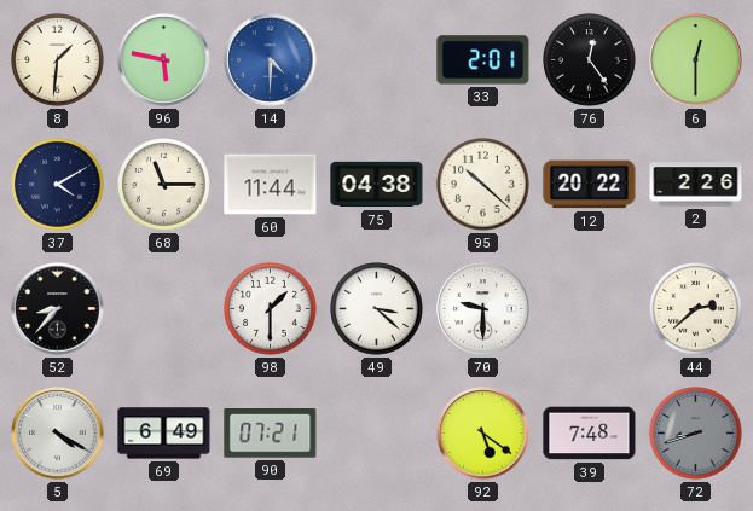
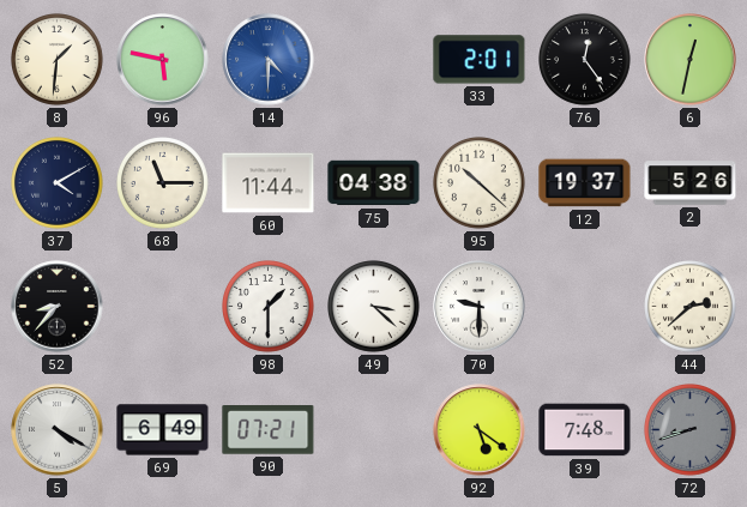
6: 12:30 -> 12:32
12: 20:22 -> 19:37
2: 2:26 -> 5:26
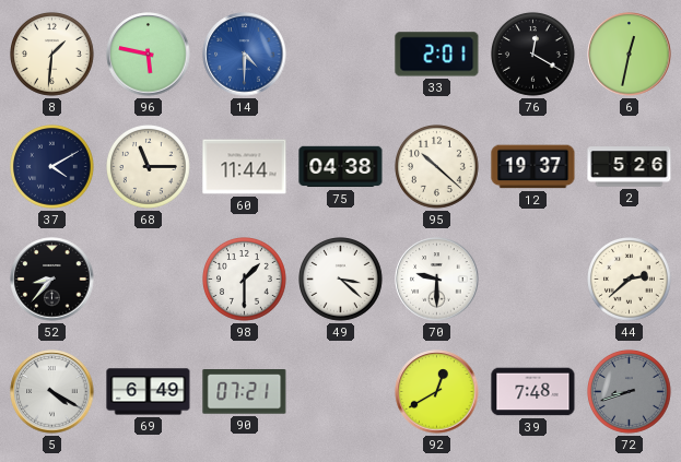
76: 12:24 -> 12:20
92: 5:21 -> 12:40
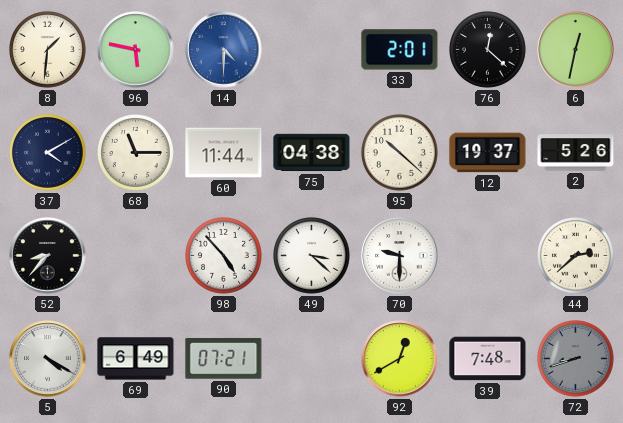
76: 12:20 -> 12:22
98: 1:30 -> 4:53
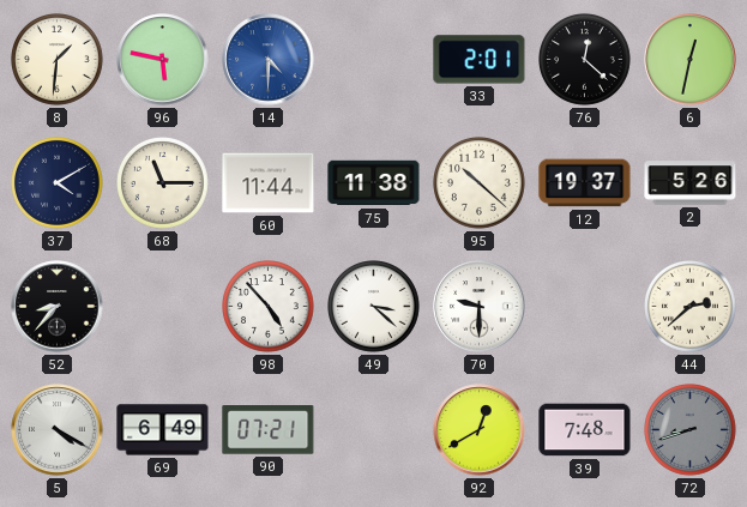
75: 04:38 -> 11:38
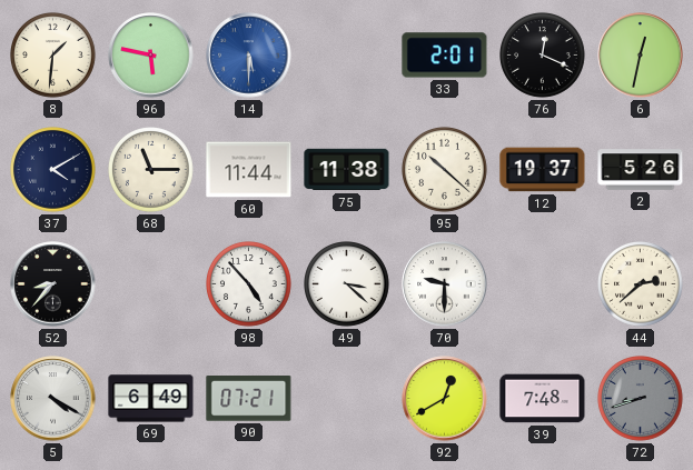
14: 4:30 -> 5:30
76: 12:22 -> 12:19
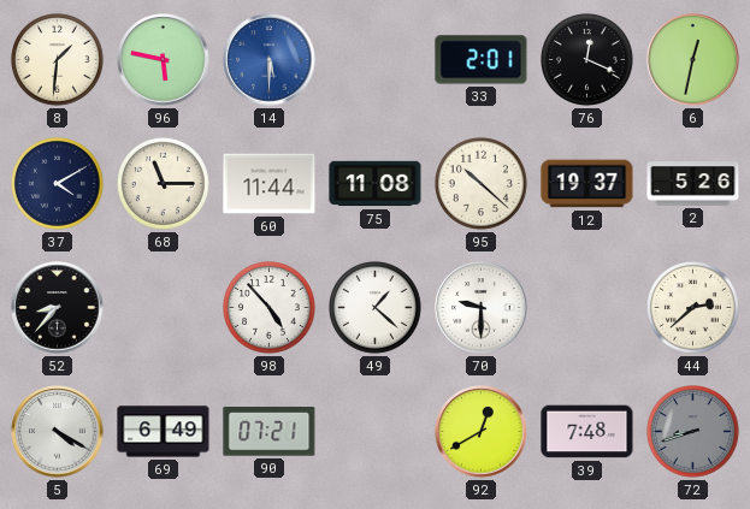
75: 11:38 -> 11:08
49: 3:22 -> 1:22
